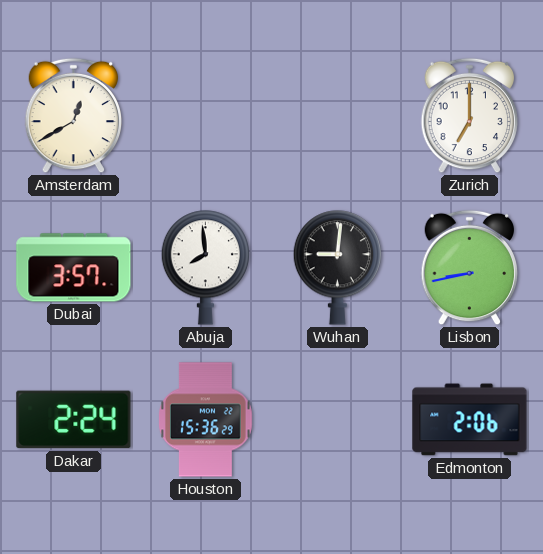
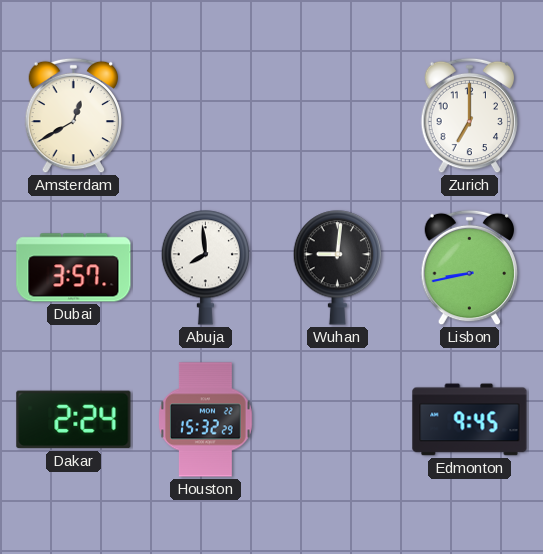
Houston: 15:36 -> 15:32
Edmonton: 2:06 -> 9:45
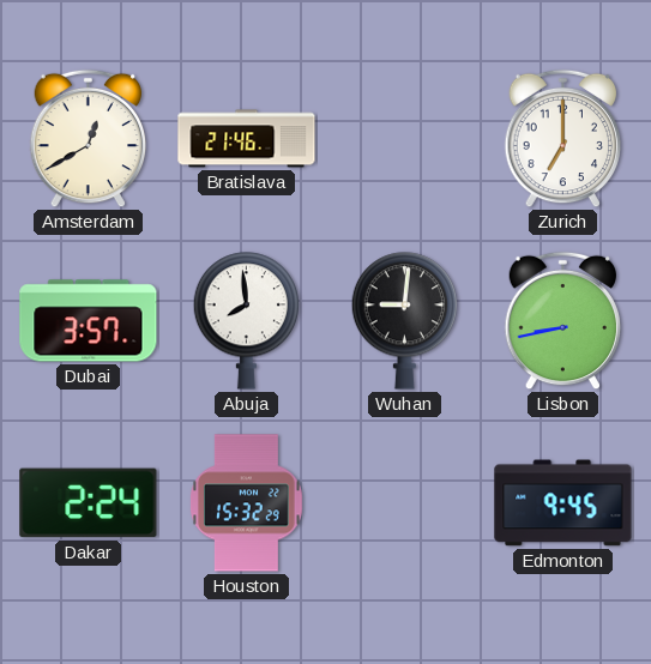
Bratislava: none -> 21:46
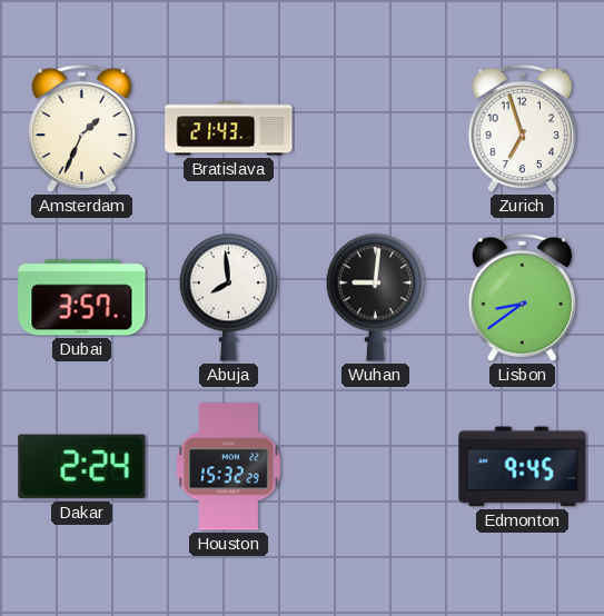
Amsterdam: 12:40 -> 1:34
Bratislava: 21:46 -> 21:43
Zurich: 7:00 -> 6:57
Lisbon: 8:43 -> 8:39
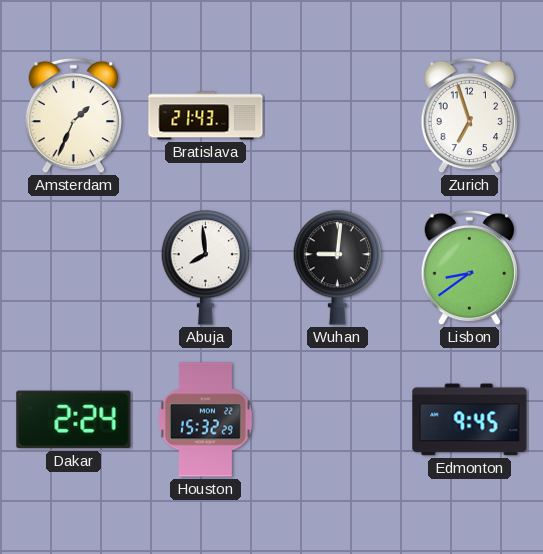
Dubai: 3:57 -> none
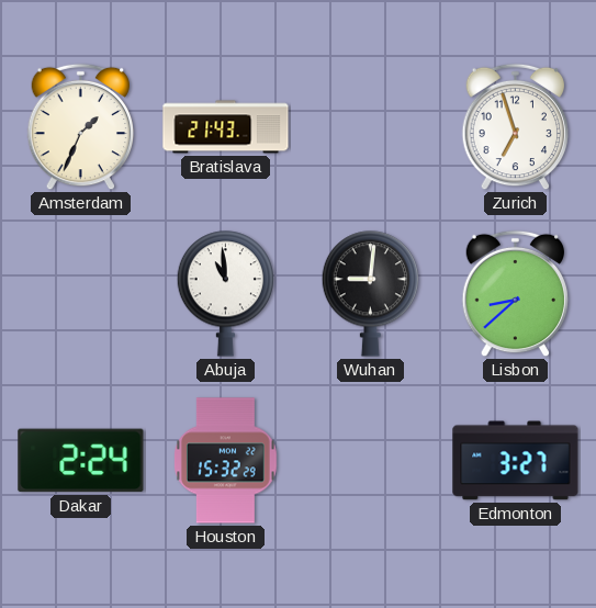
Abuja: 7:59 -> 10:59
Lisbon: 8:39 -> 8:38
Edmonton: 9:45 -> 3:27
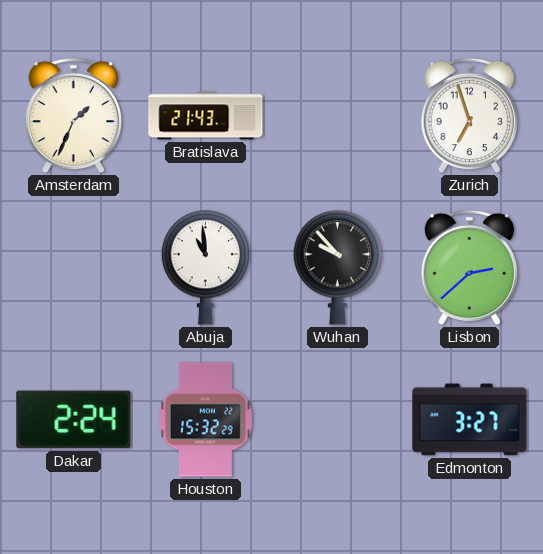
Wuhan: 9:01 -> 9:53
Lisbon: 8:38 -> 2:38
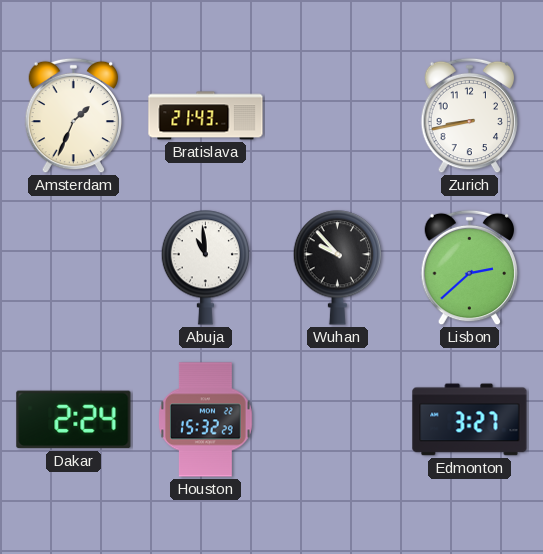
Zurich: 6:57 -> 8:43
